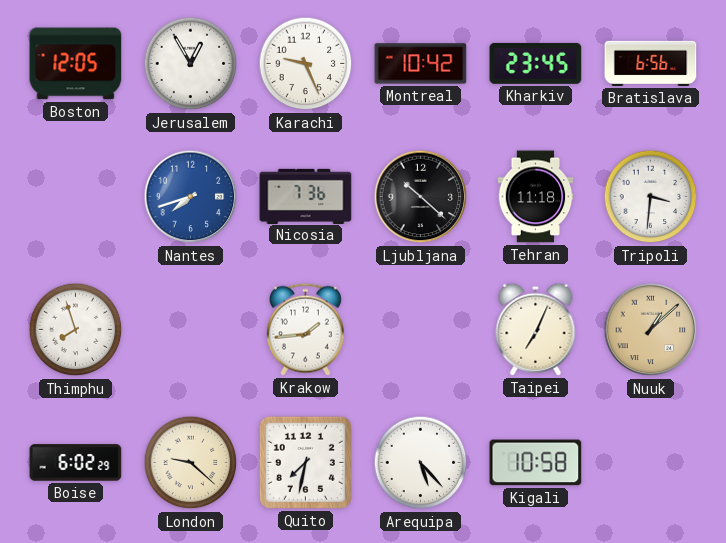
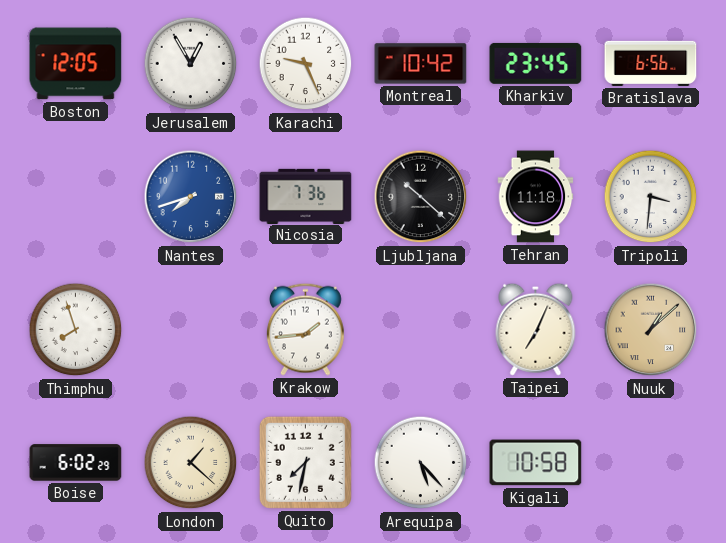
London: 9:22 -> 1:22
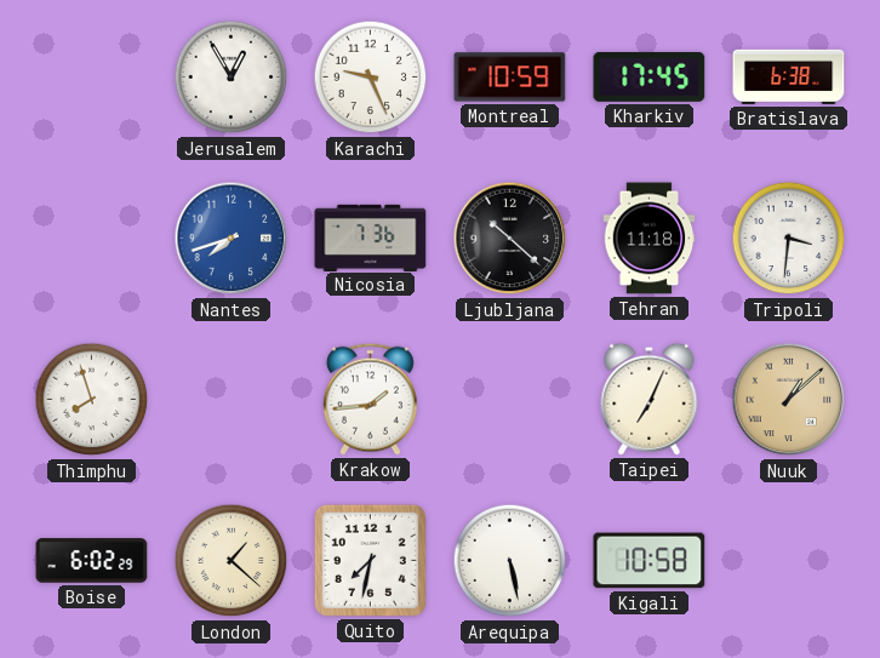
Boston: 12:05 -> none
Montreal: 10:42 -> 10:59
Kharkiv: 23:45 -> 17:45
Bratislava: 6:56 -> 6:38
Arequipa: 5:23 -> 5:28
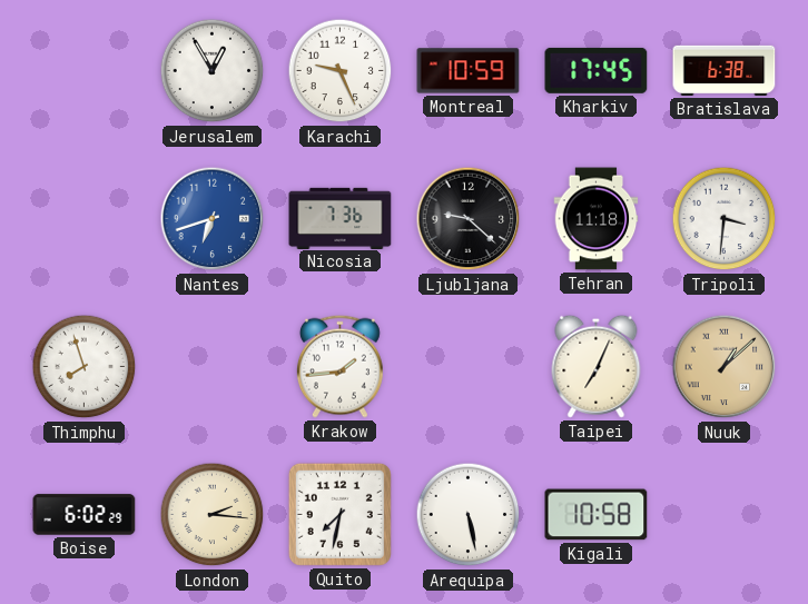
Nantes: 7:42 -> 6:42
Ljubljana: 10:22 -> 9:22
London: 1:22 -> 2:16
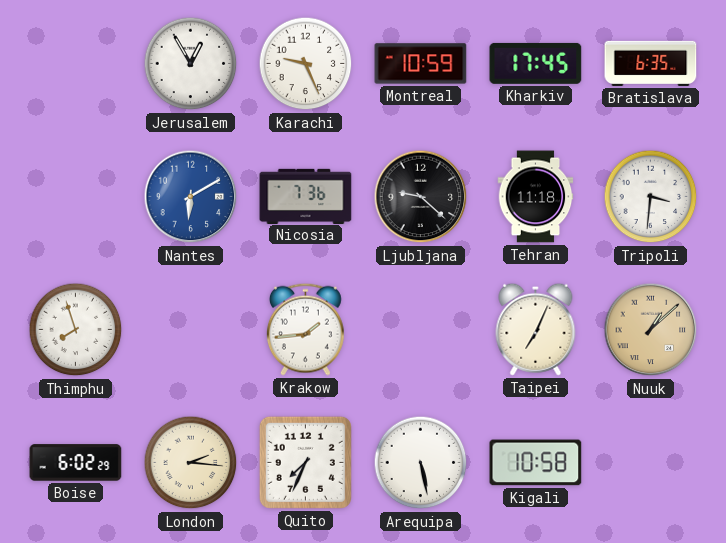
Bratislava: 6:38 -> 6:35
Nantes: 6:42 -> 6:10
Quito: 7:32 -> 7:34
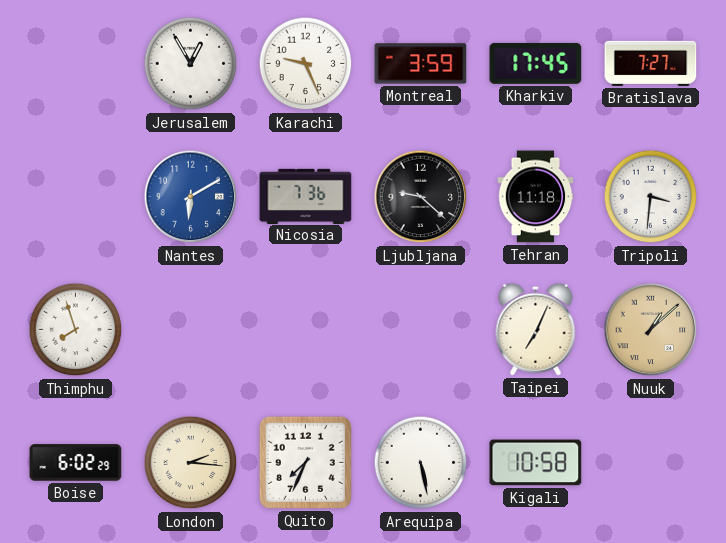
Montreal: 10:59 -> 3:59
Bratislava: 6:35 -> 7:27
Krakow: 1:44 -> none
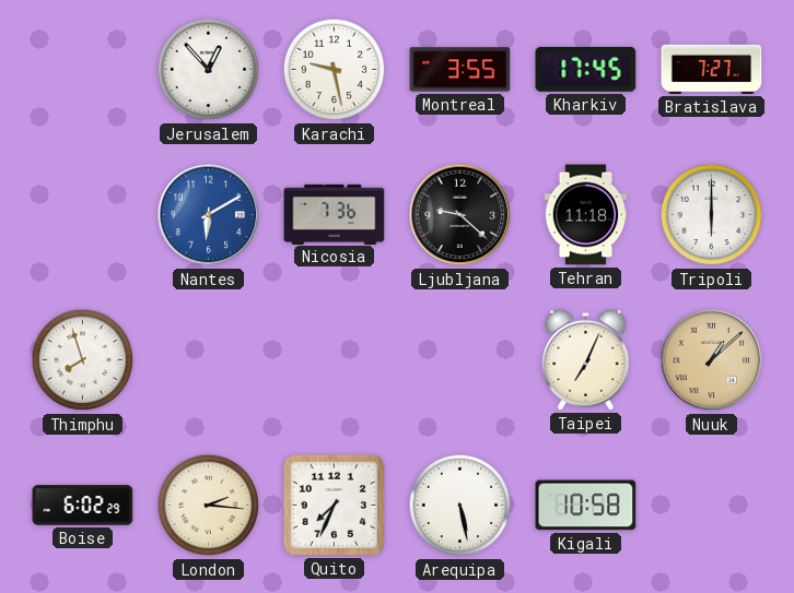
Jerusalem: 12:55 -> 12:53
Karachi: 9:26 -> 9:28
Montreal: 3:59 -> 3:55
Tripoli: 3:31 -> 6:00
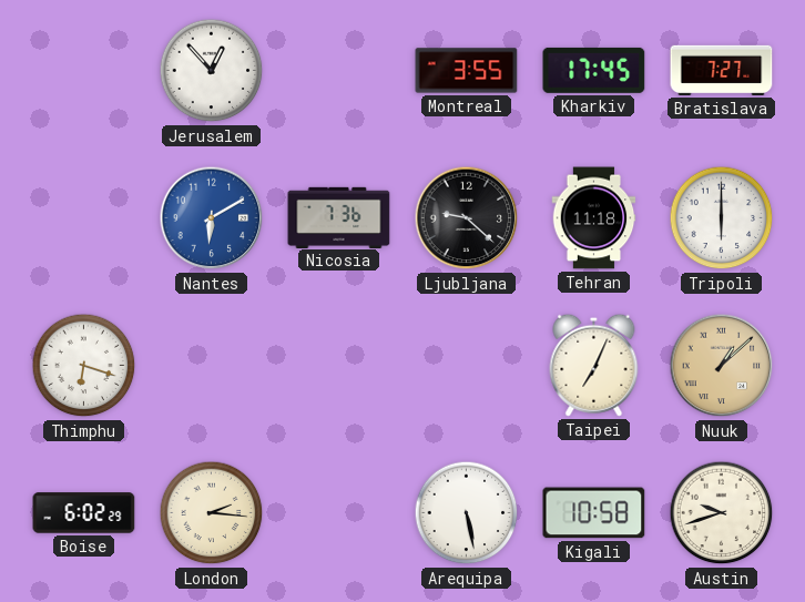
Karachi: 9:28 -> none
Thimphu: 7:57 -> 6:18
Quito: 7:34 -> none
Austin: none -> 9:42
